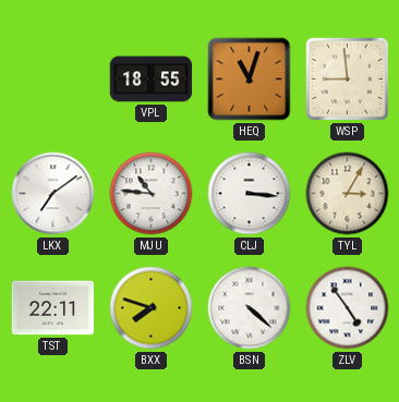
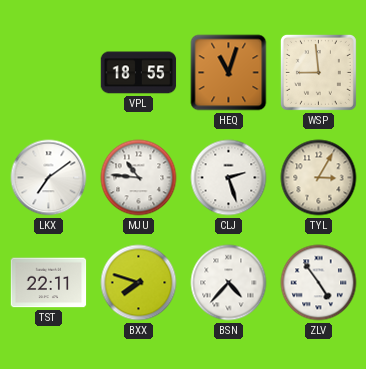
CLJ: 3:16 -> 2:27
BSN: 4:22 -> 4:37
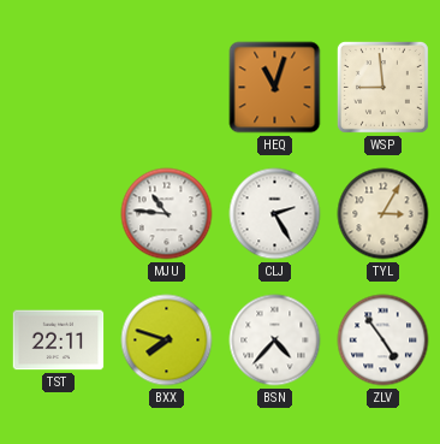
VPL: 18:55 -> none
LKX: 7:09 -> none
CLJ: 2:27 -> 2:25
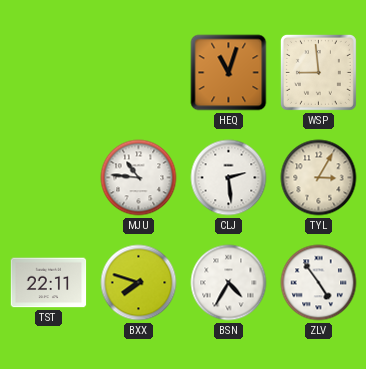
CLJ: 2:25 -> 2:29
BSN: 4:37 -> 4:35
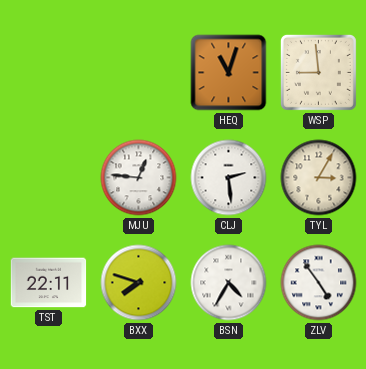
MJU: 10:46 -> 12:46
